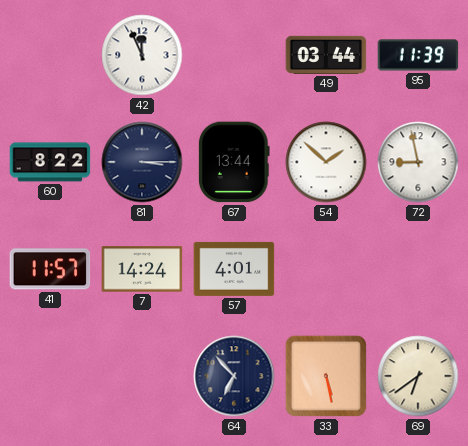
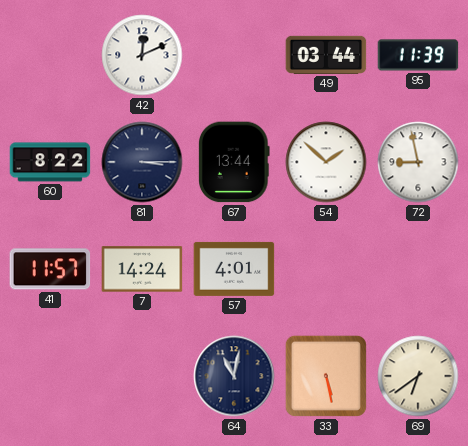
42: 11:56 -> 12:11
64: 6:53 -> 11:02
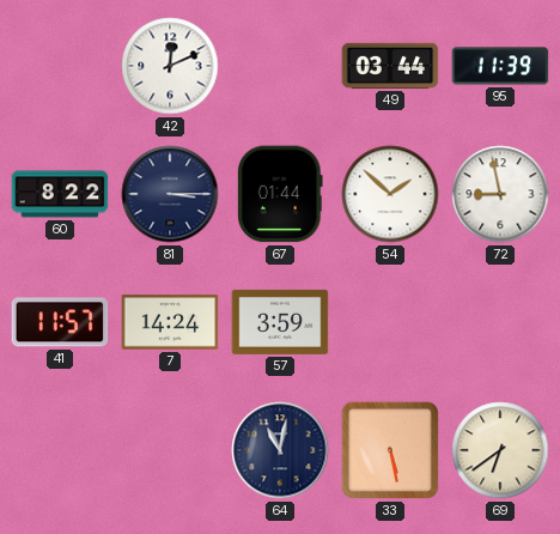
67: 13:44 -> 01:44
57: 4:01 -> 3:59
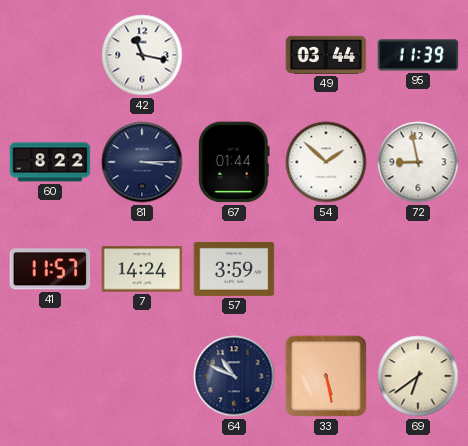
42: 12:11 -> 11:17
64: 11:02 -> 10:49
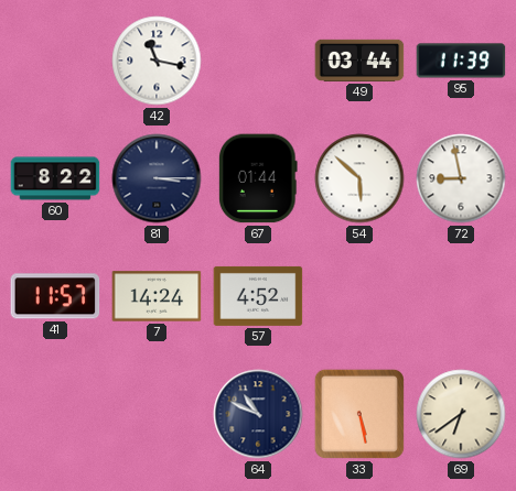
54: 1:52 -> 5:52
57: 3:59 -> 4:52
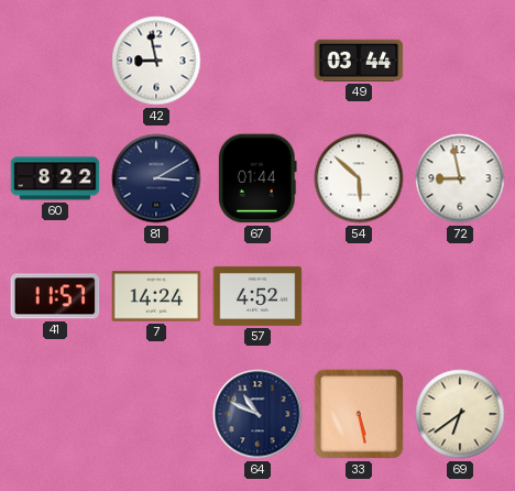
42: 11:17 -> 8:58
95: 11:39 -> none
81: 3:15 -> 3:10
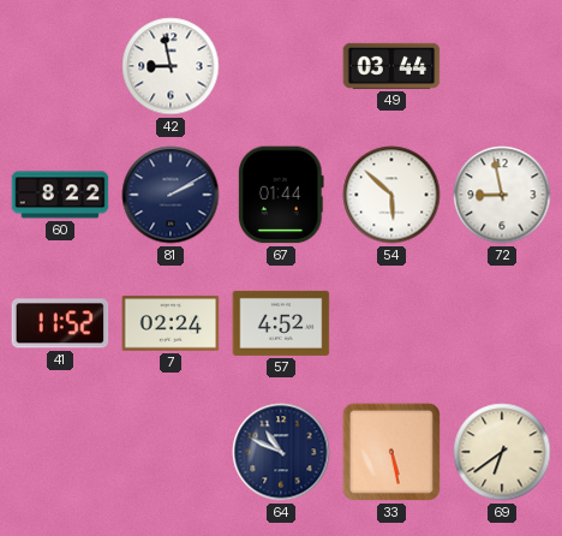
81: 3:10 -> 2:10
41: 11:57 -> 11:52
7: 14:24 -> 02:24
